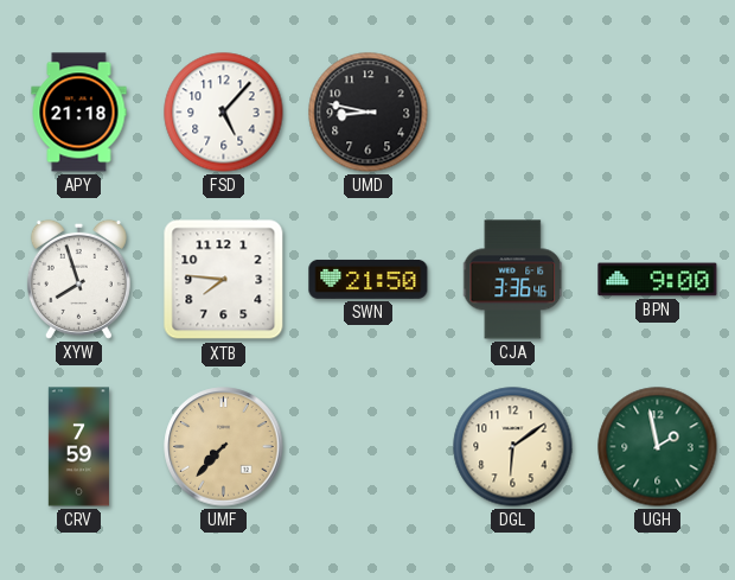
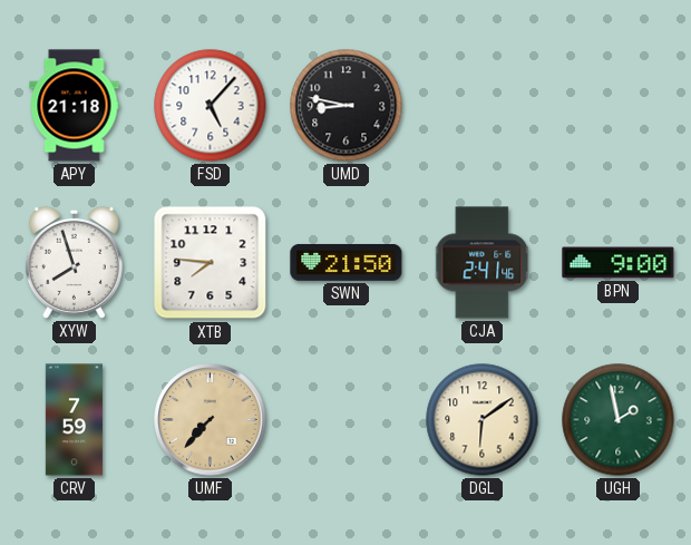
CJA: 3:36 -> 2:41
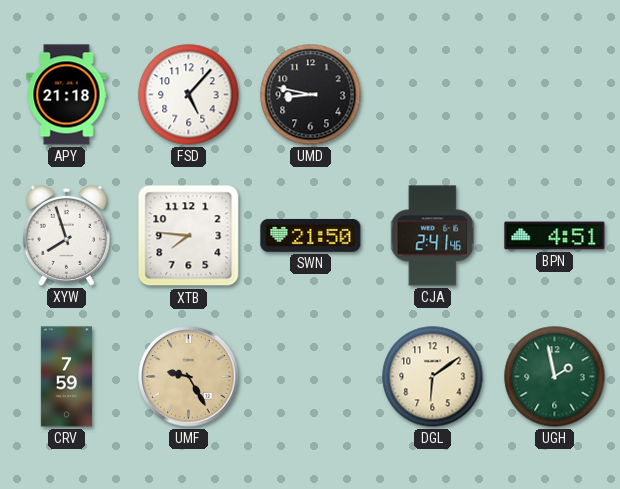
BPN: 9:00 -> 4:51
UMF: 7:37 -> 9:25
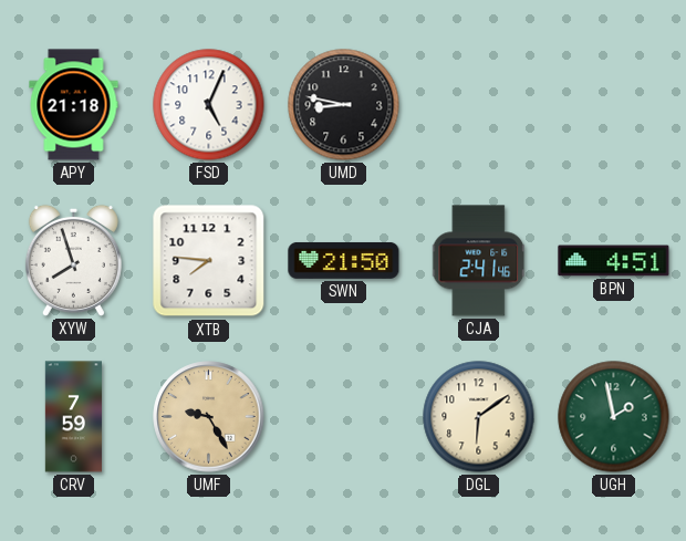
FSD: 5:07 -> 5:04
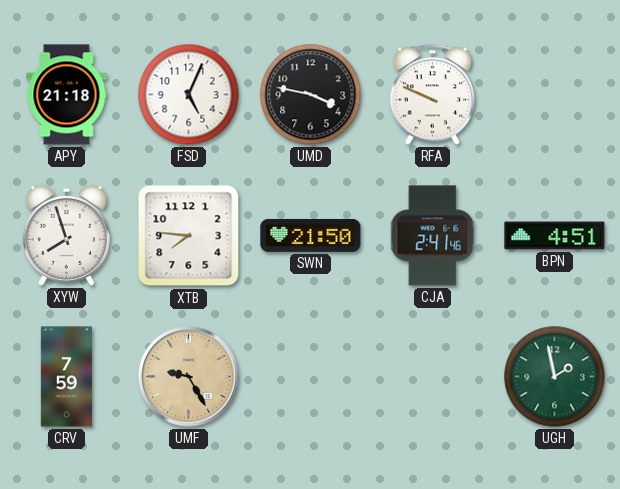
UMD: 8:47 -> 3:47
RFA: none -> 9:49
DGL: 6:09 -> none
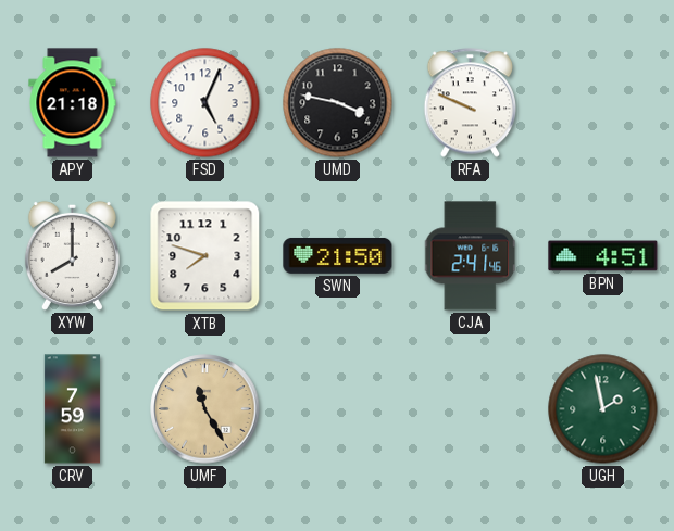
XYW: 7:57 -> 8:00
XTB: 7:46 -> 7:48
UMF: 9:25 -> 11:25
